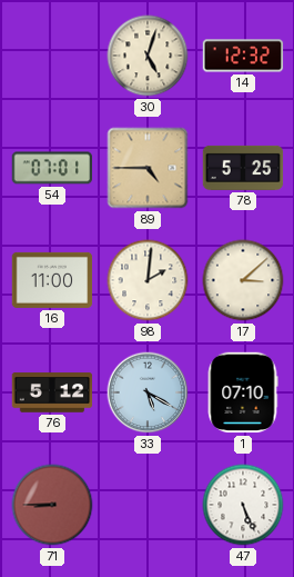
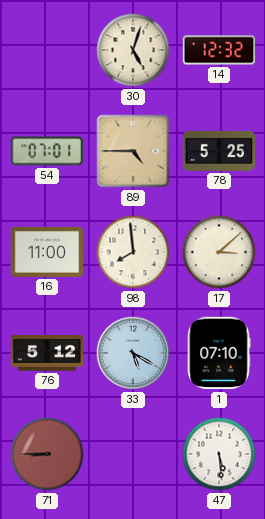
98: 2:01 -> 7:59
47: 5:26 -> 5:29
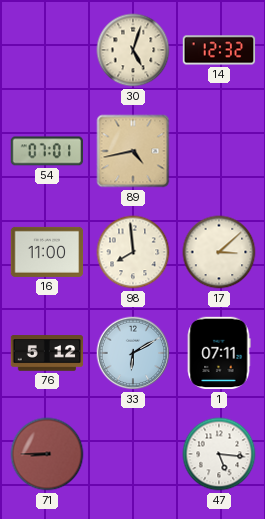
89: 4:45 -> 4:43
78: 5:25 -> none
33: 5:20 -> 6:10
1: 07:10 -> 07:11
47: 5:29 -> 5:16
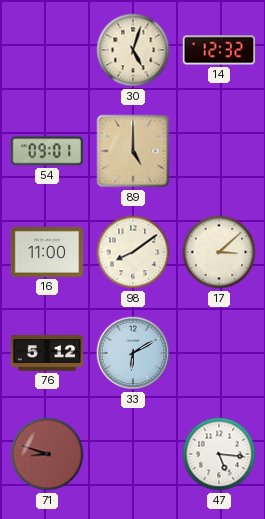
54: 07:01 -> 09:01
89: 4:43 -> 5:00
98: 7:59 -> 8:09
1: 07:11 -> none
71: 8:45 -> 8:48
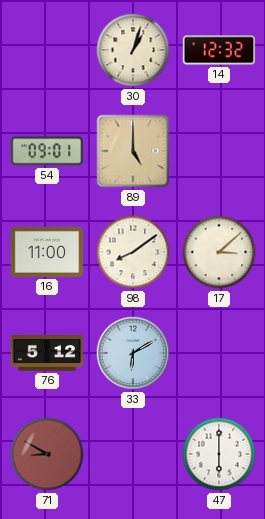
30: 5:03 -> 1:03
71: 8:48 -> 8:50
47: 5:16 -> 6:00
